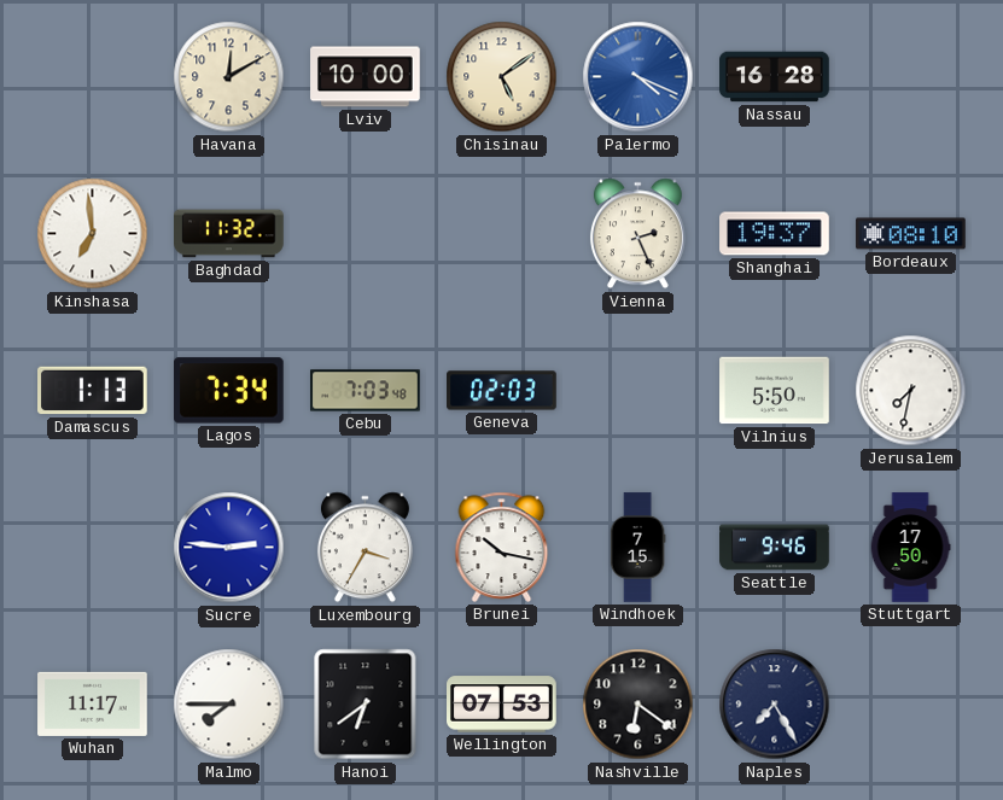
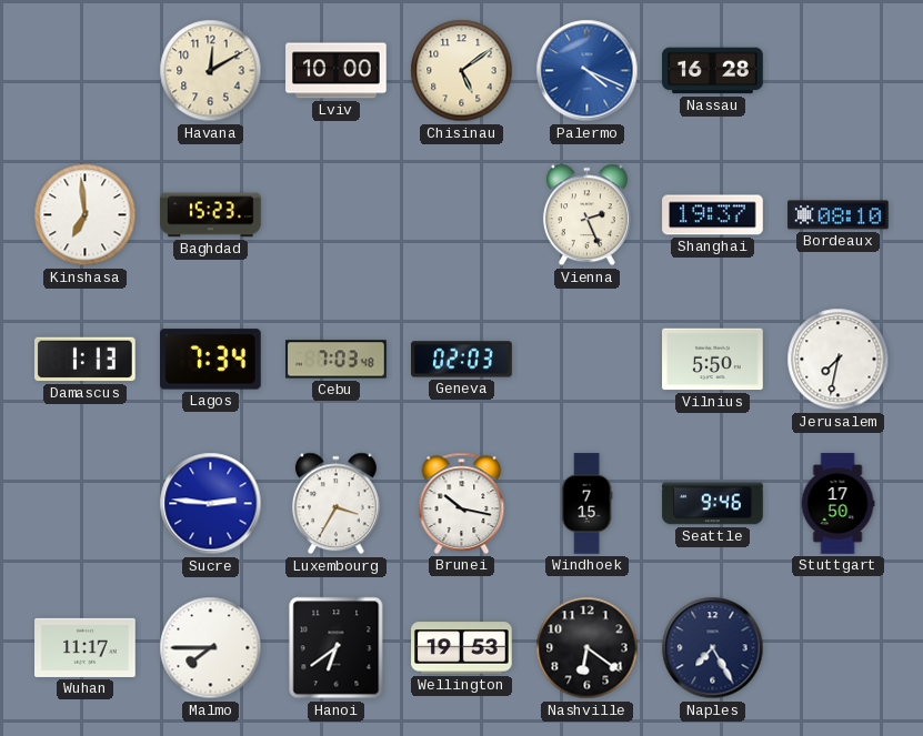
Baghdad: 11:32 -> 15:23
Wellington: 07:53 -> 19:53
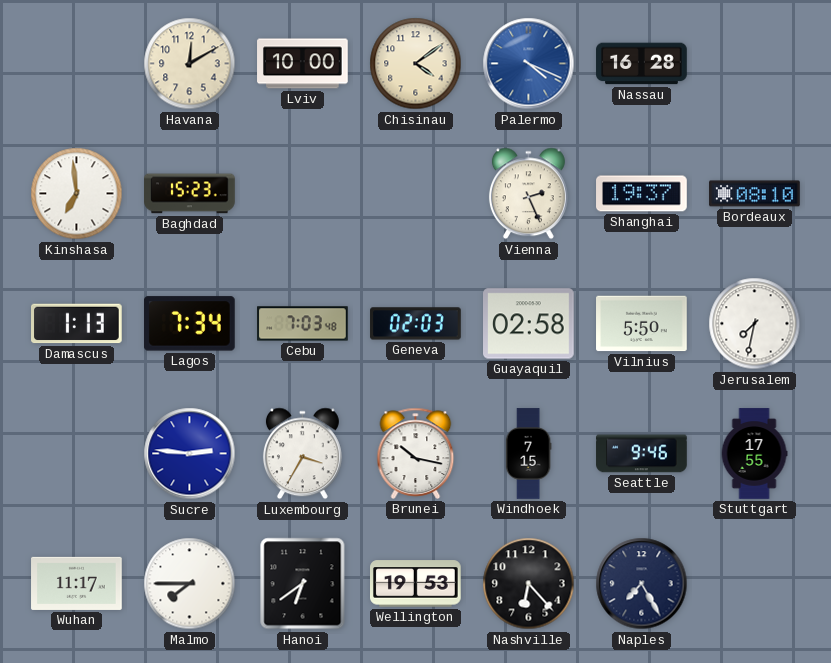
Chisinau: 5:09 -> 4:09
Guayaquil: none -> 02:58
Stuttgart: 17:50 -> 17:55
Nashville: 6:21 -> 6:23
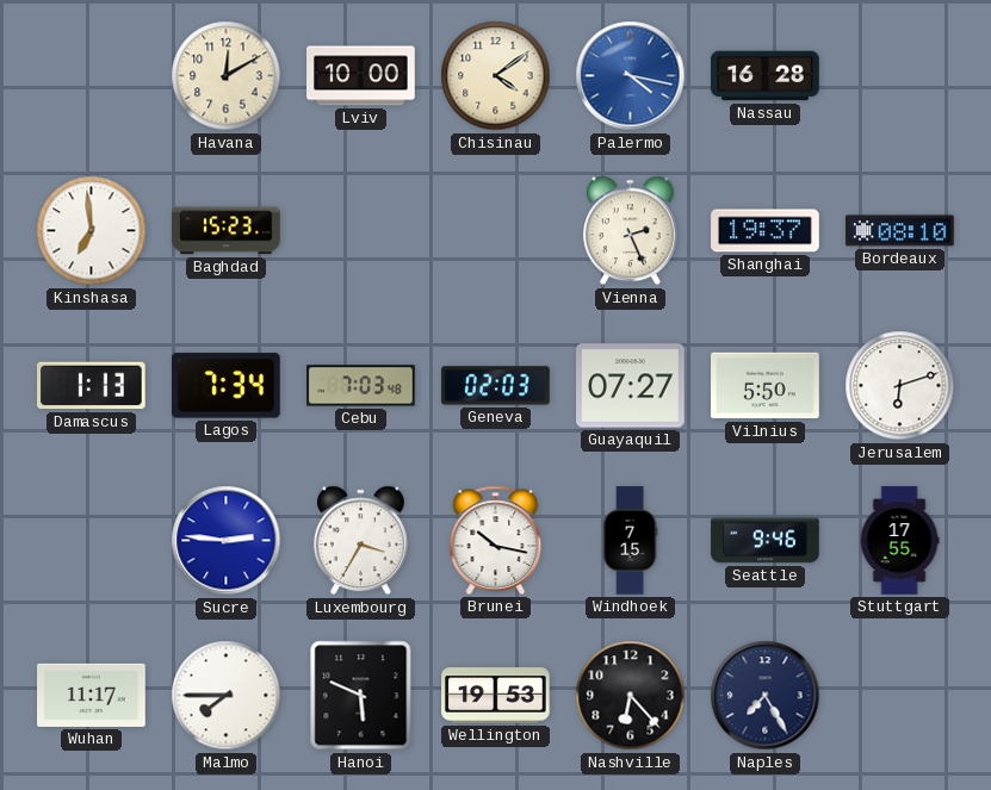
Palermo: 4:19 -> 4:17
Guayaquil: 02:58 -> 07:27
Jerusalem: 7:32 -> 6:12
Hanoi: 6:39 -> 5:49
